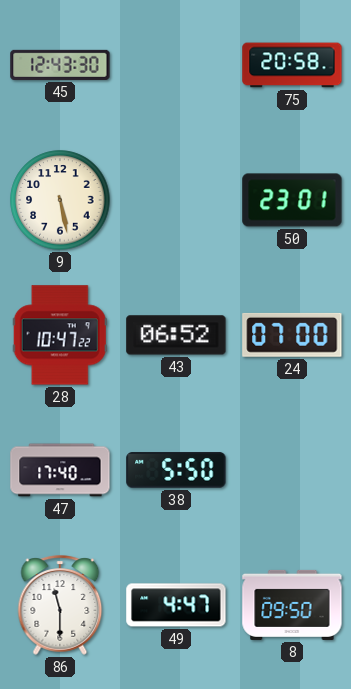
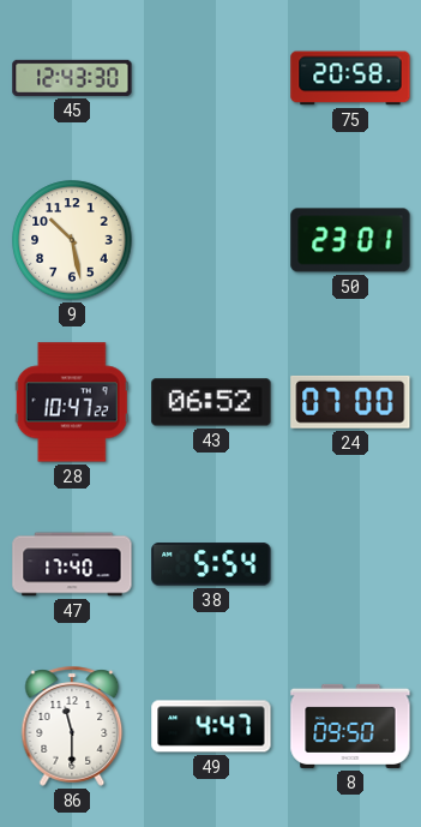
9: 5:28 -> 10:28
38: 5:50 -> 5:54
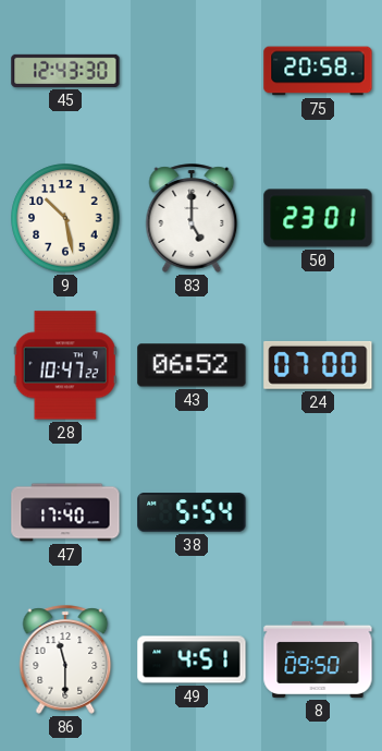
83: none -> 5:00
49: 4:47 -> 4:51
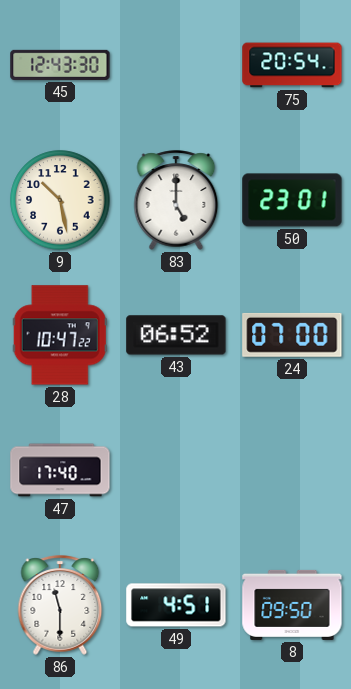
75: 20:58 -> 20:54
38: 5:54 -> none
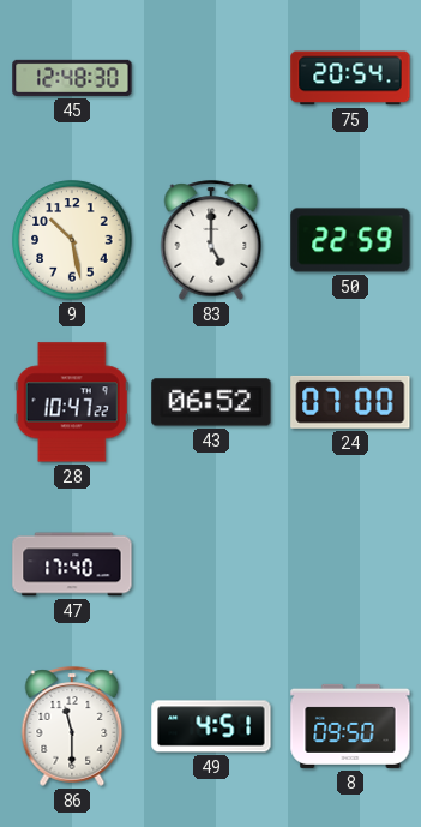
45: 12:43 -> 12:48
50: 23:01 -> 22:59
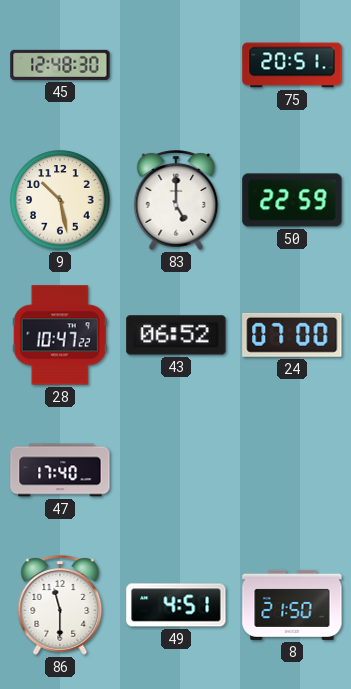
75: 20:54 -> 20:51
8: 09:50 -> 21:50
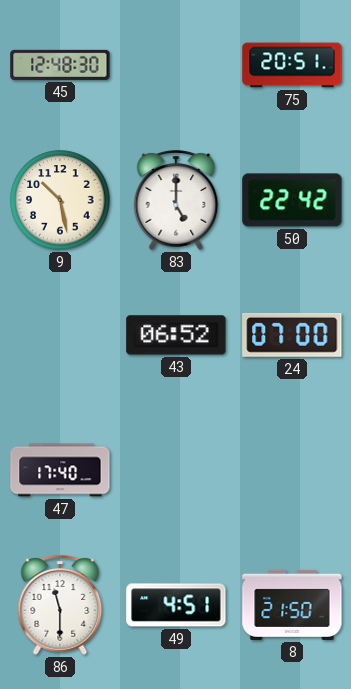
50: 22:59 -> 22:42
28: 10:47 -> none
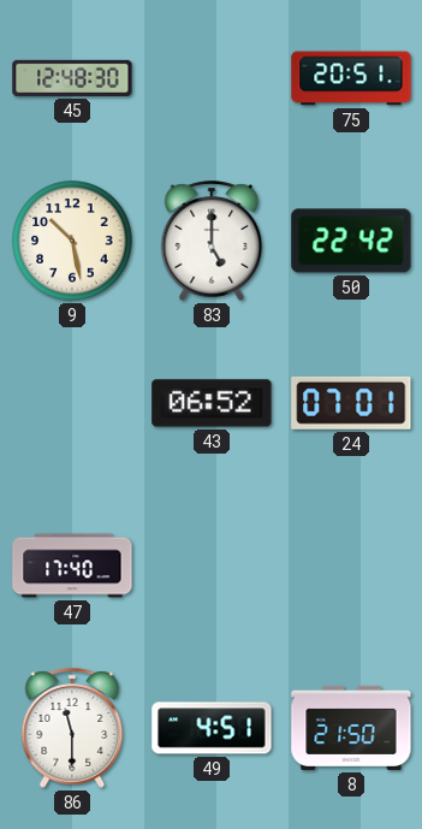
24: 07:00 -> 07:01
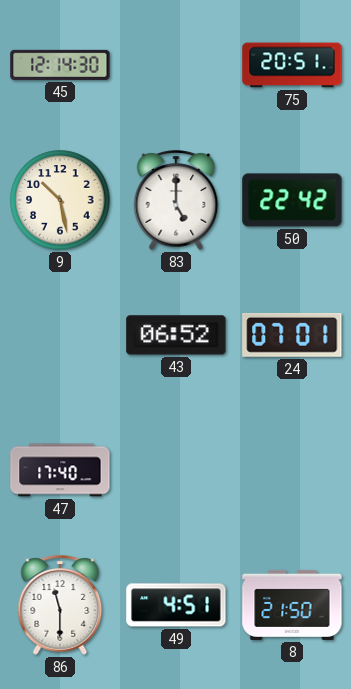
45: 12:48 -> 12:14
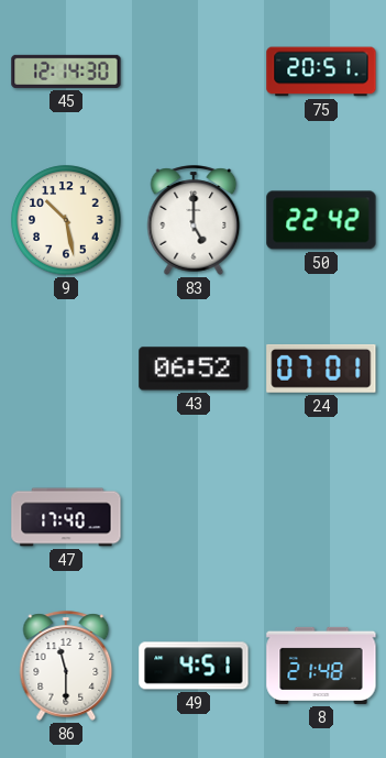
8: 21:50 -> 21:48
